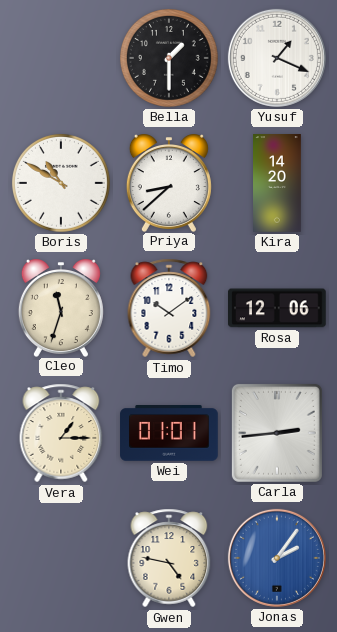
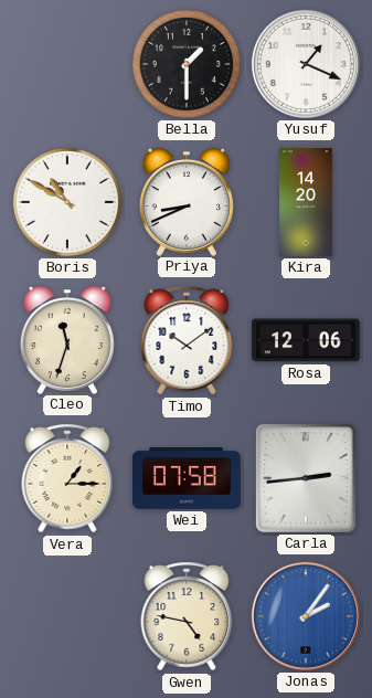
Priya: 8:38 -> 8:41
Wei: 01:01 -> 07:58
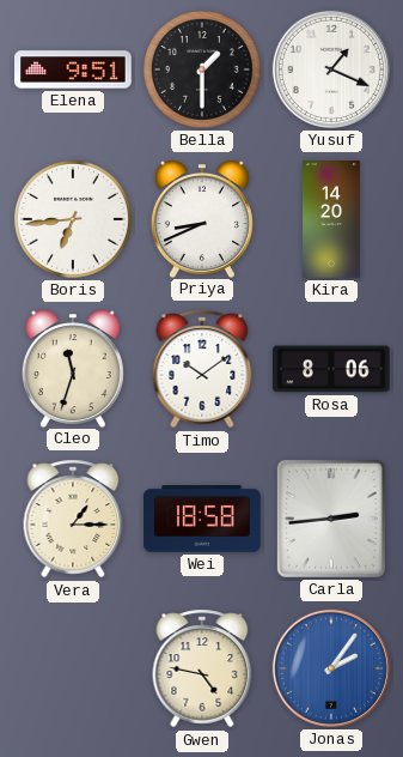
Elena: none -> 9:51
Boris: 10:50 -> 6:44
Rosa: 12:06 -> 8:06
Wei: 07:58 -> 18:58
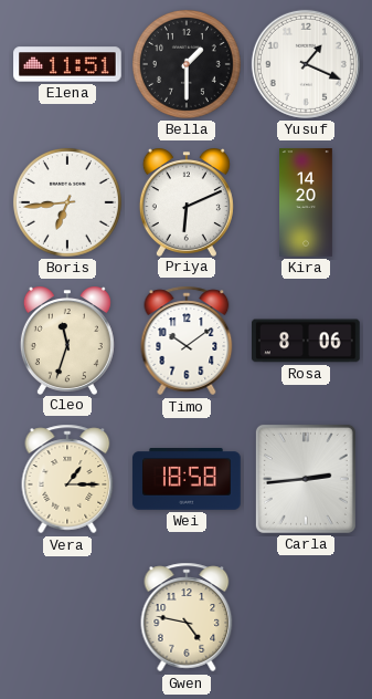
Elena: 9:51 -> 11:51
Priya: 8:41 -> 6:11
Jonas: 2:06 -> none
